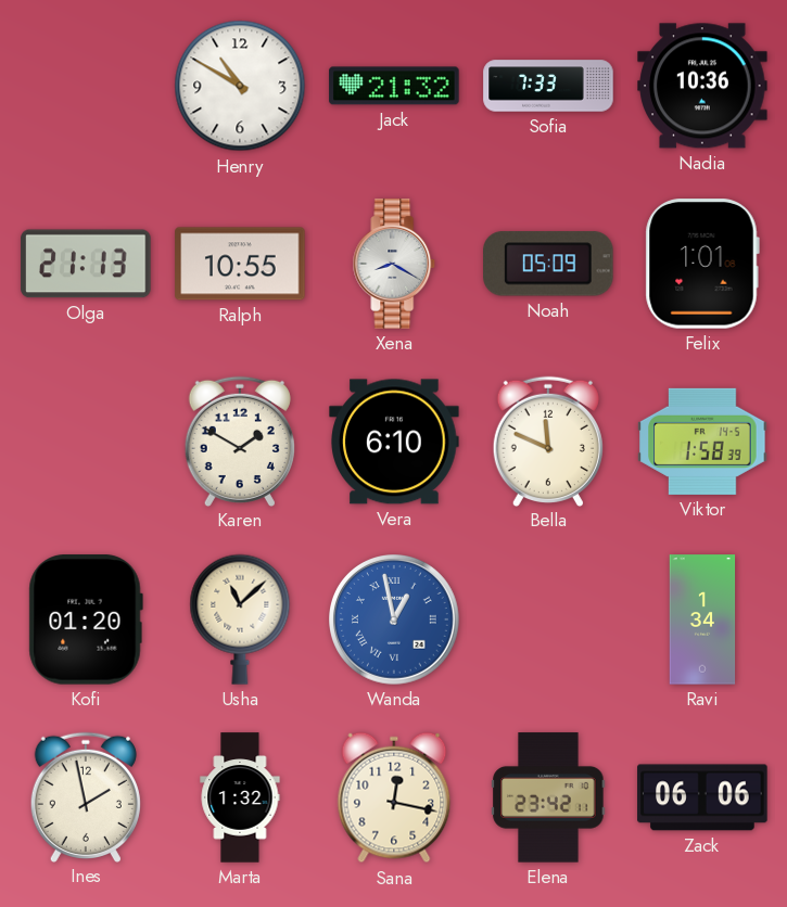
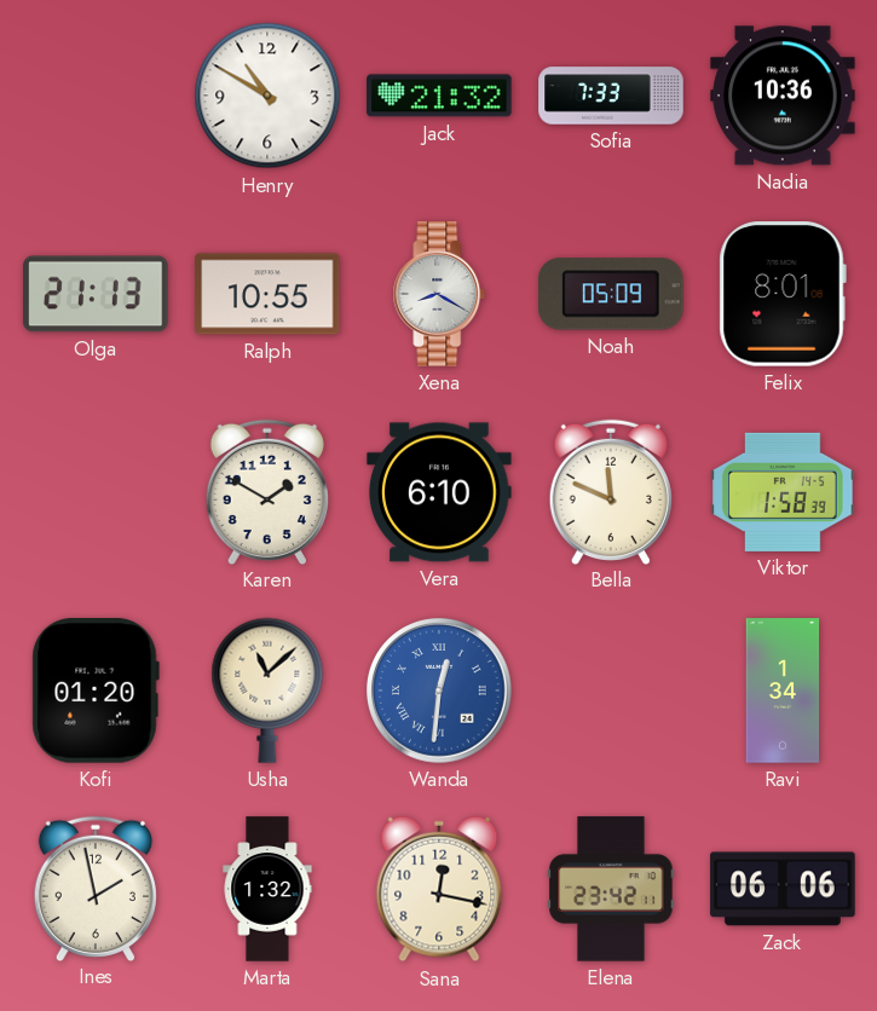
Felix: 1:01 -> 8:01
Wanda: 12:58 -> 12:31
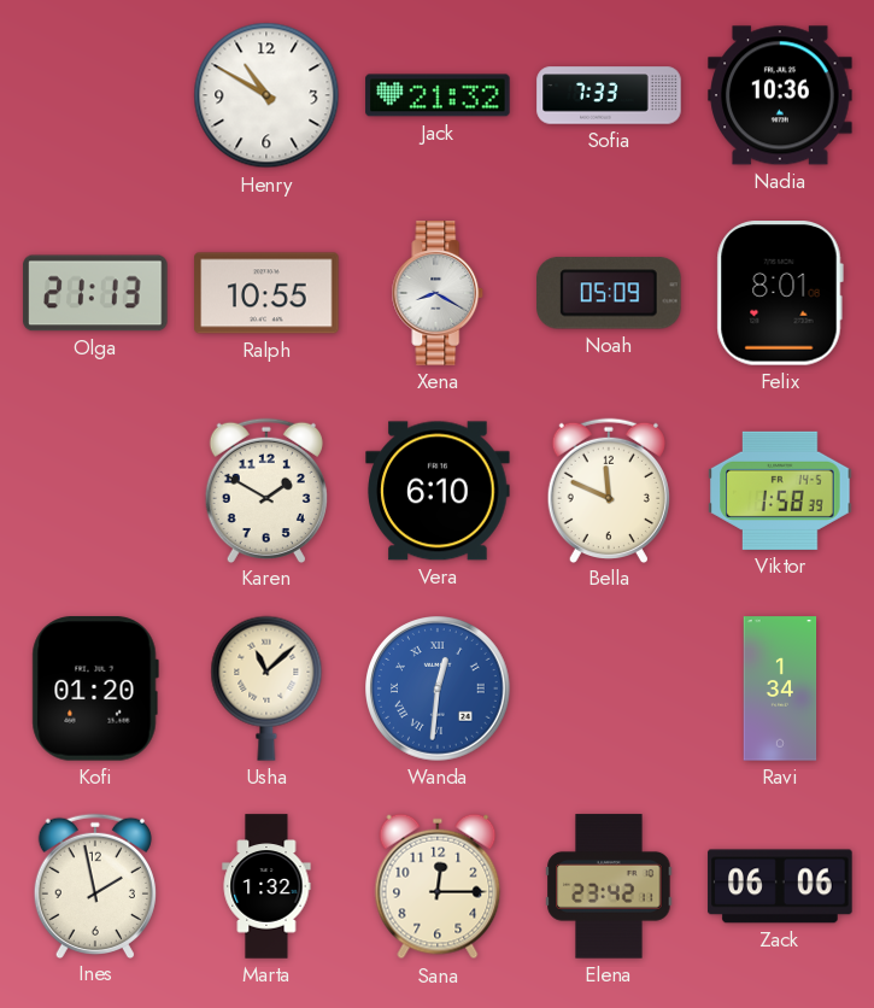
Sana: 12:17 -> 12:15
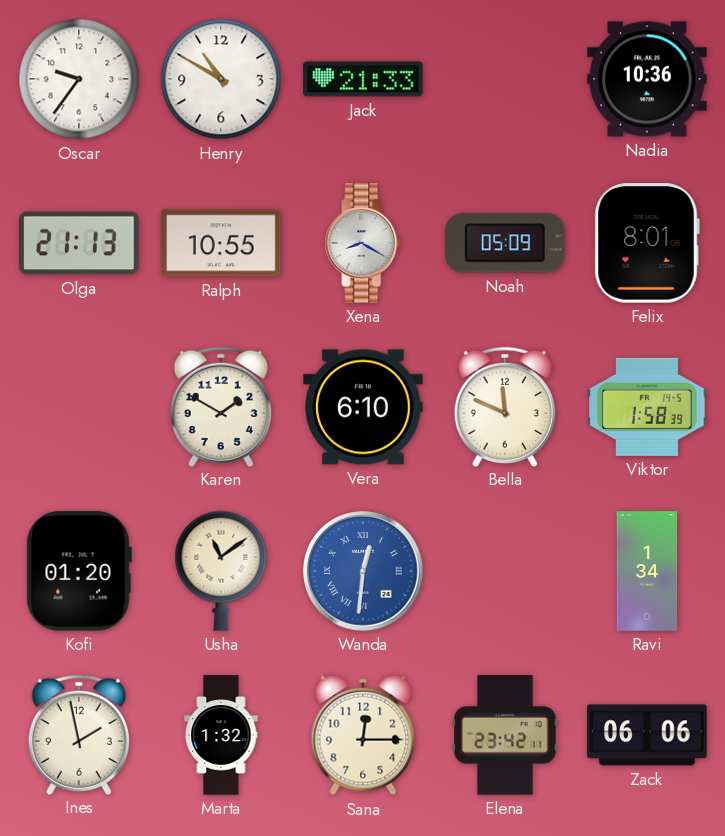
Oscar: none -> 9:36
Jack: 21:32 -> 21:33
Sofia: 7:33 -> none
Usha: 11:08 -> 11:09
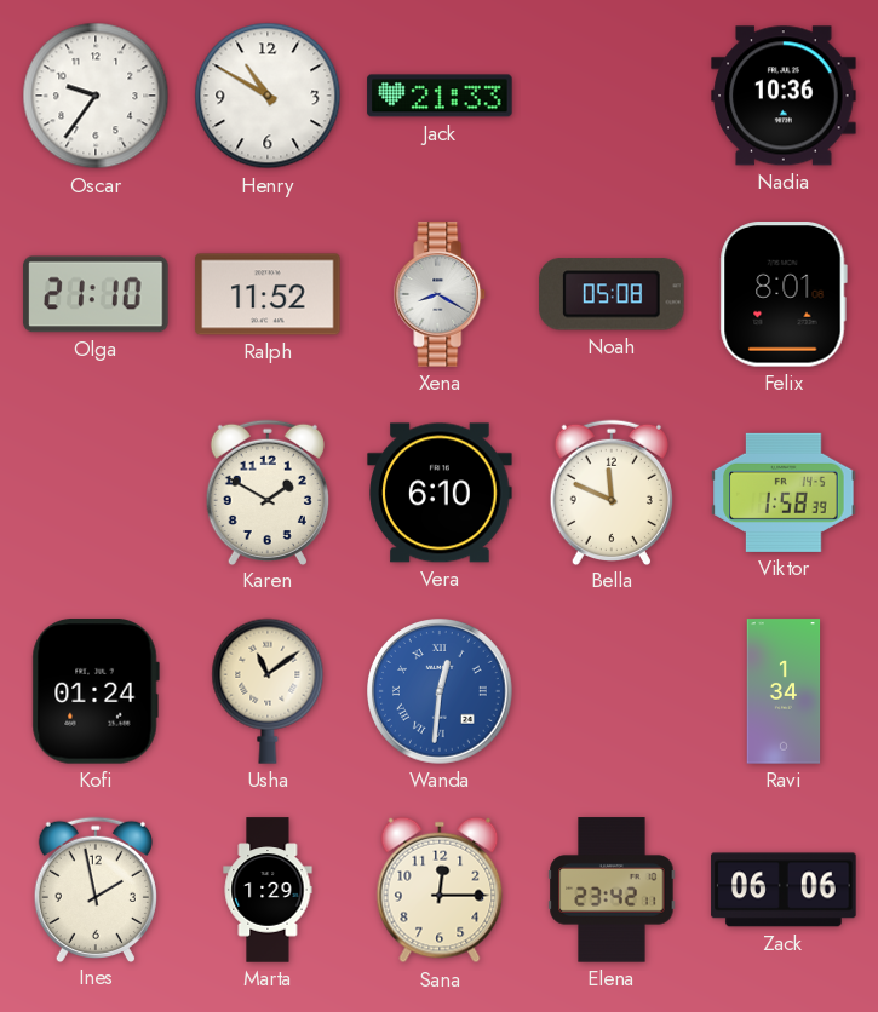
Olga: 21:13 -> 21:10
Ralph: 10:55 -> 11:52
Noah: 05:09 -> 05:08
Kofi: 01:20 -> 01:24
Marta: 1:32 -> 1:29
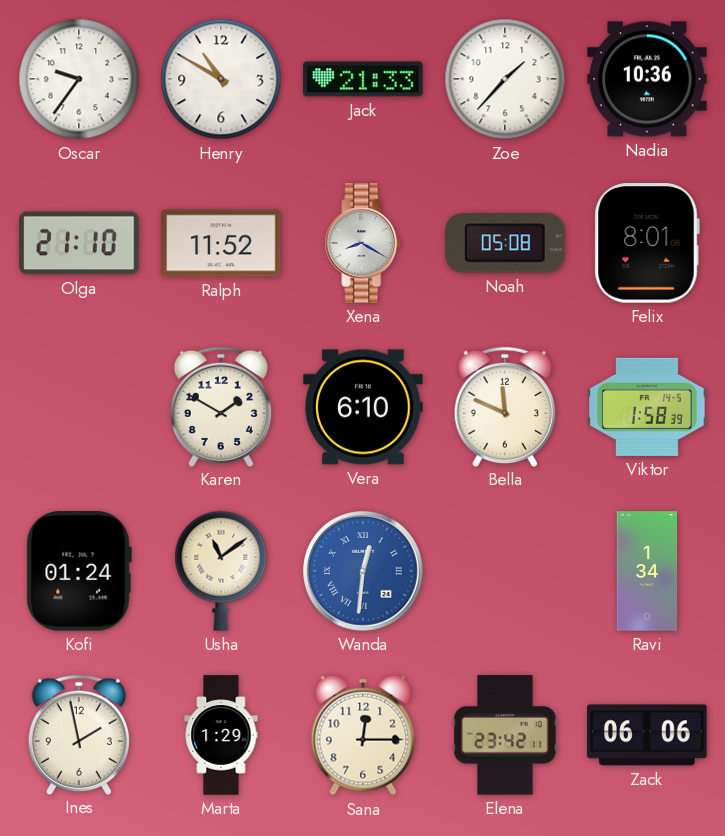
Zoe: none -> 1:37
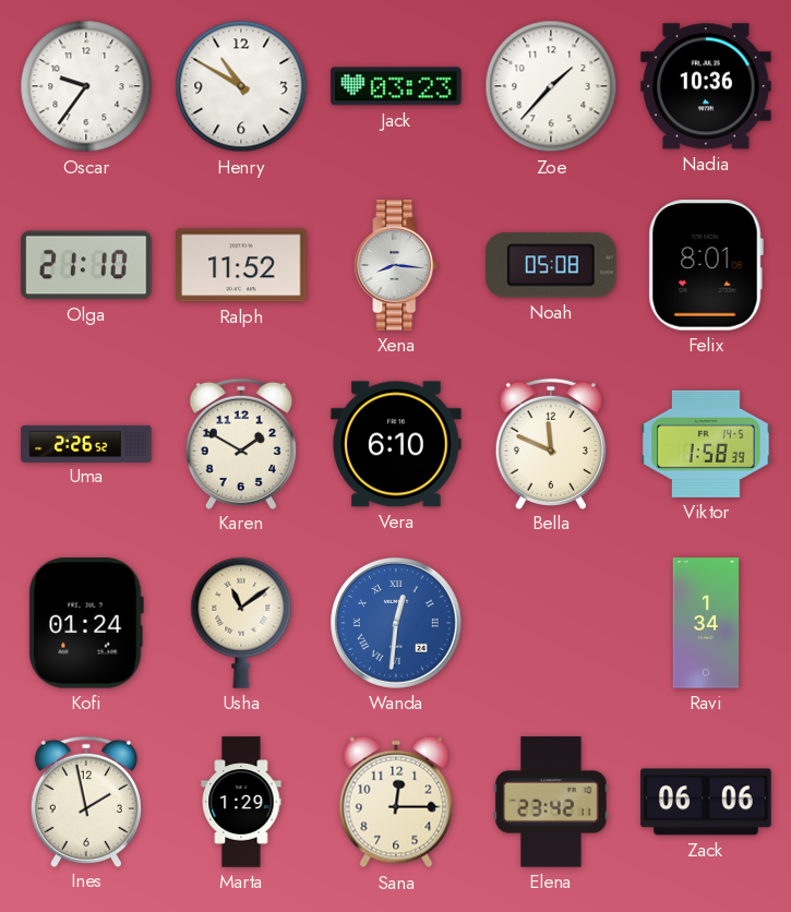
Jack: 21:33 -> 03:23
Xena: 8:20 -> 8:16
Uma: none -> 2:26
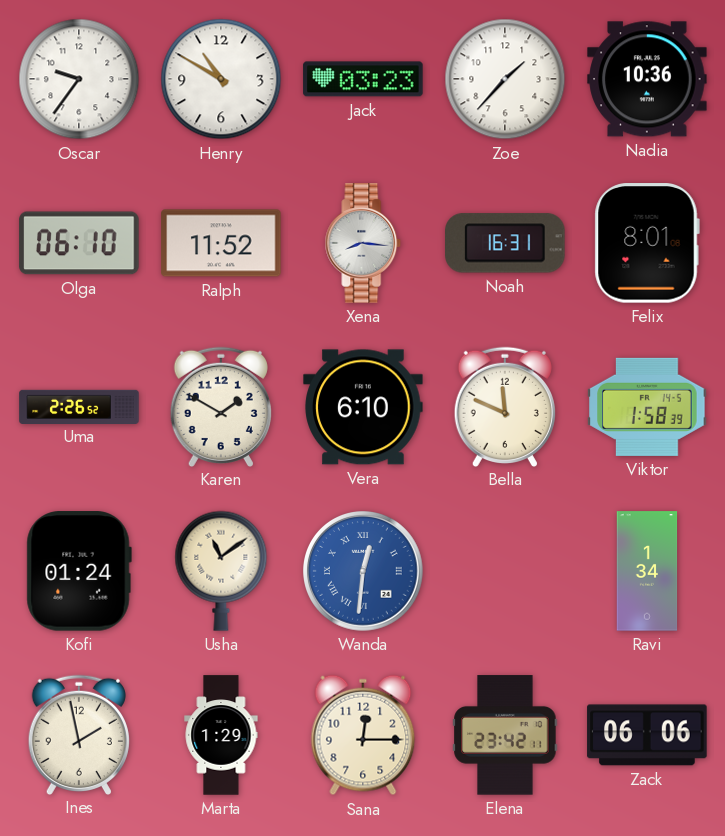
Olga: 21:10 -> 06:10
Noah: 05:08 -> 16:31
